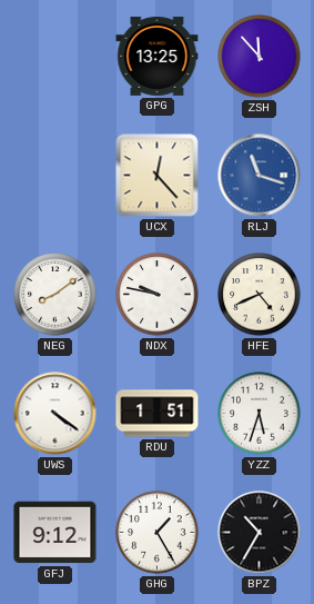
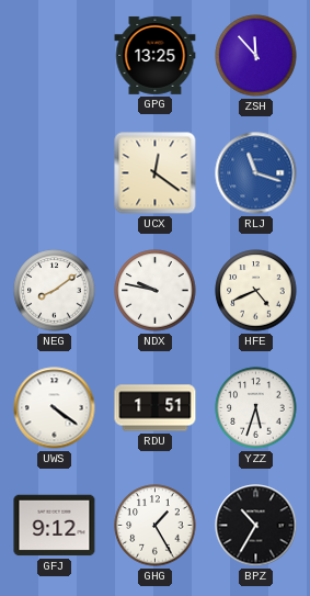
UCX: 12:23 -> 12:21
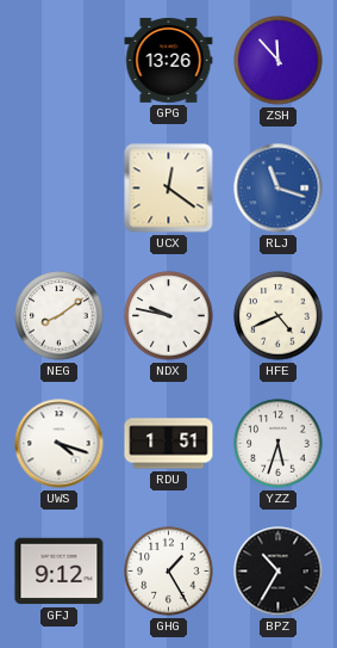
GPG: 13:25 -> 13:26
UWS: 4:21 -> 4:18
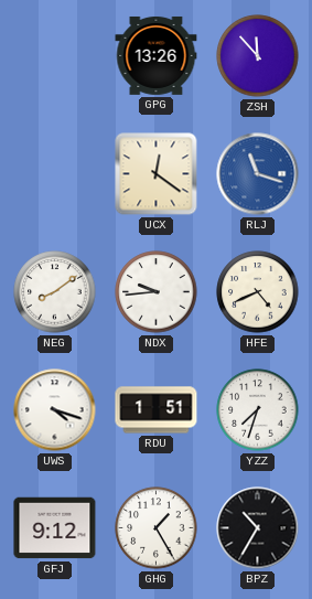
NDX: 9:47 -> 9:44
YZZ: 5:33 -> 7:33
